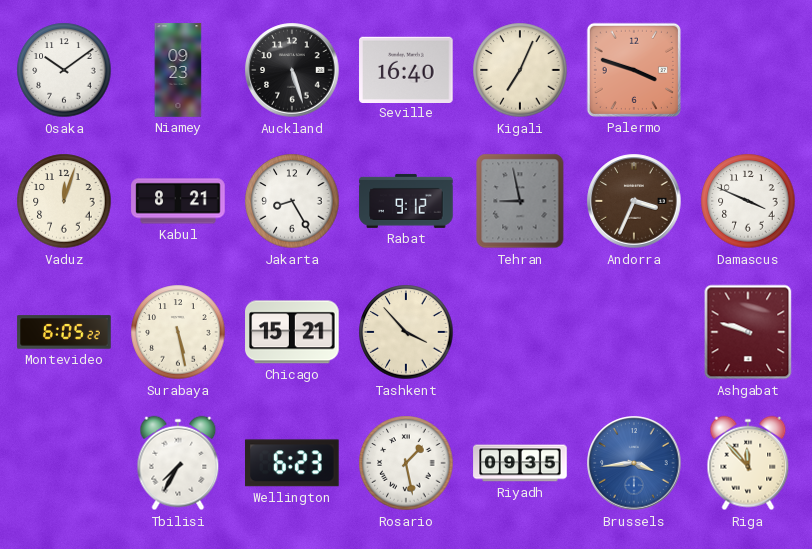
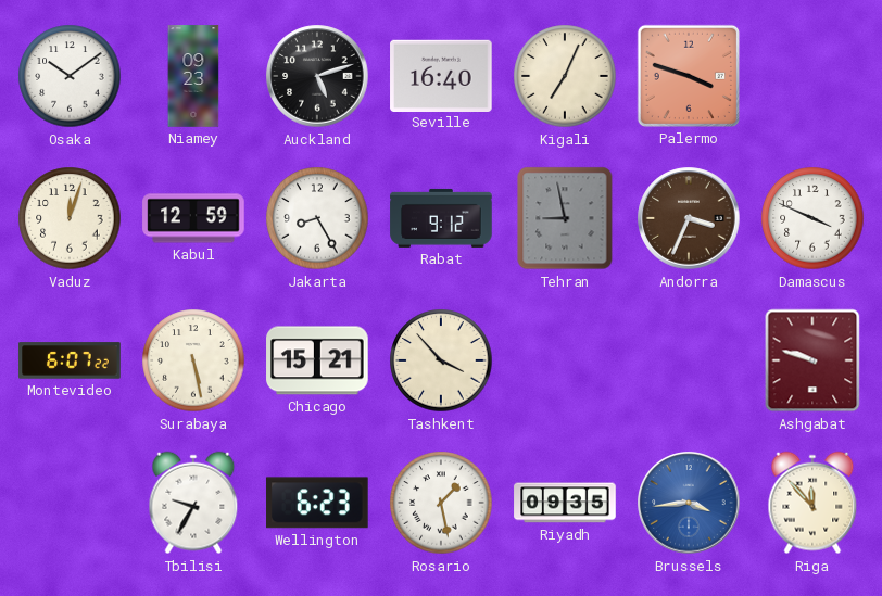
Auckland: 5:27 -> 5:12
Kabul: 8:21 -> 12:59
Montevideo: 6:05 -> 6:07
Tbilisi: 7:35 -> 9:35
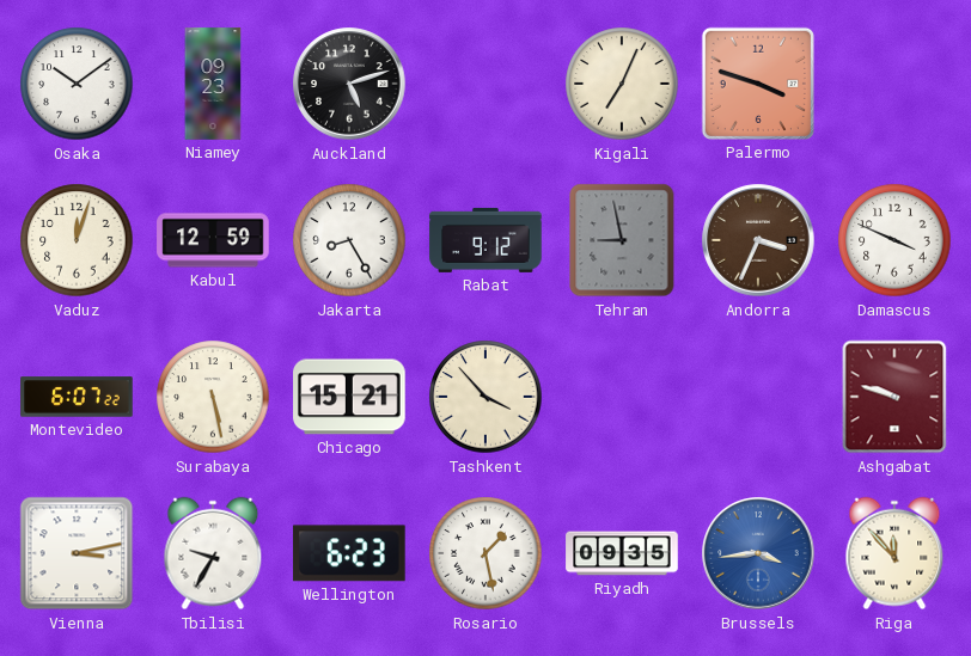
Seville: 16:40 -> none
Vienna: none -> 3:13
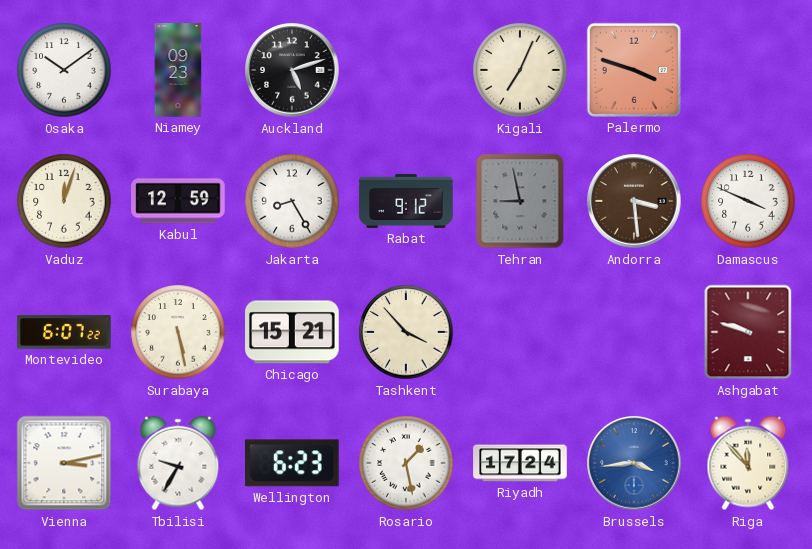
Andorra: 3:34 -> 3:29
Riyadh: 09:35 -> 17:24
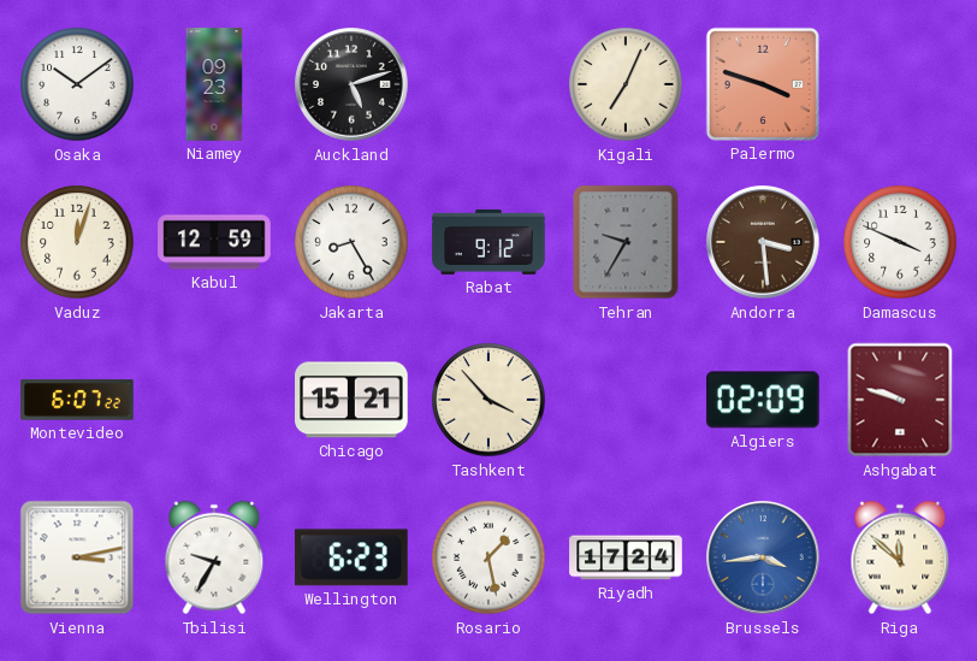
Tehran: 8:58 -> 9:35
Surabaya: 5:28 -> none
Algiers: none -> 02:09
Riga: 11:53 -> 11:52
